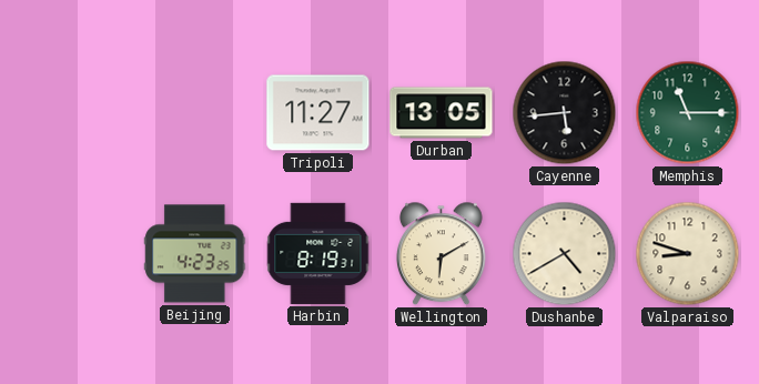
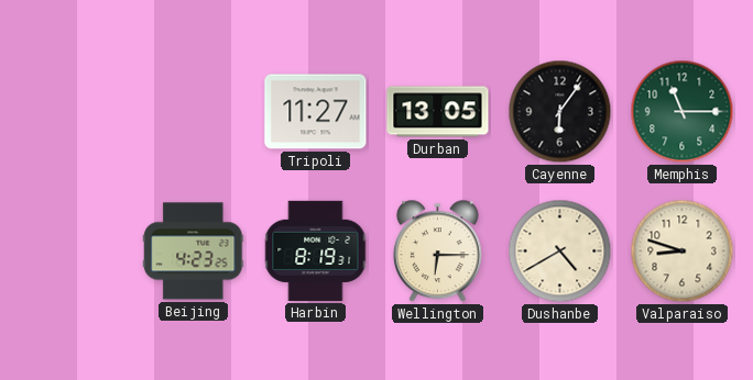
Cayenne: 5:44 -> 6:06
Wellington: 6:10 -> 6:15
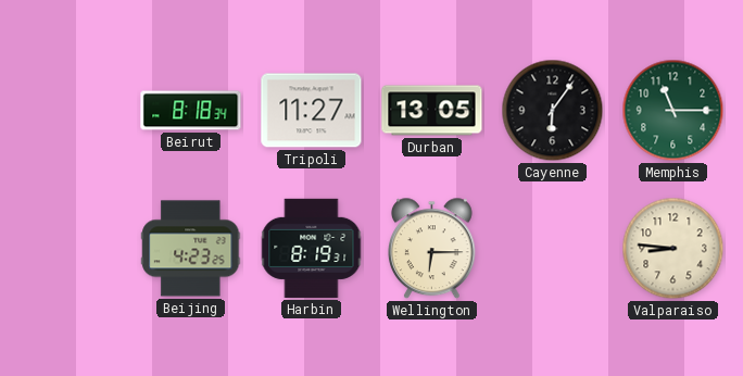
Beirut: none -> 8:18
Dushanbe: 4:40 -> none
Valparaiso: 8:48 -> 8:46
